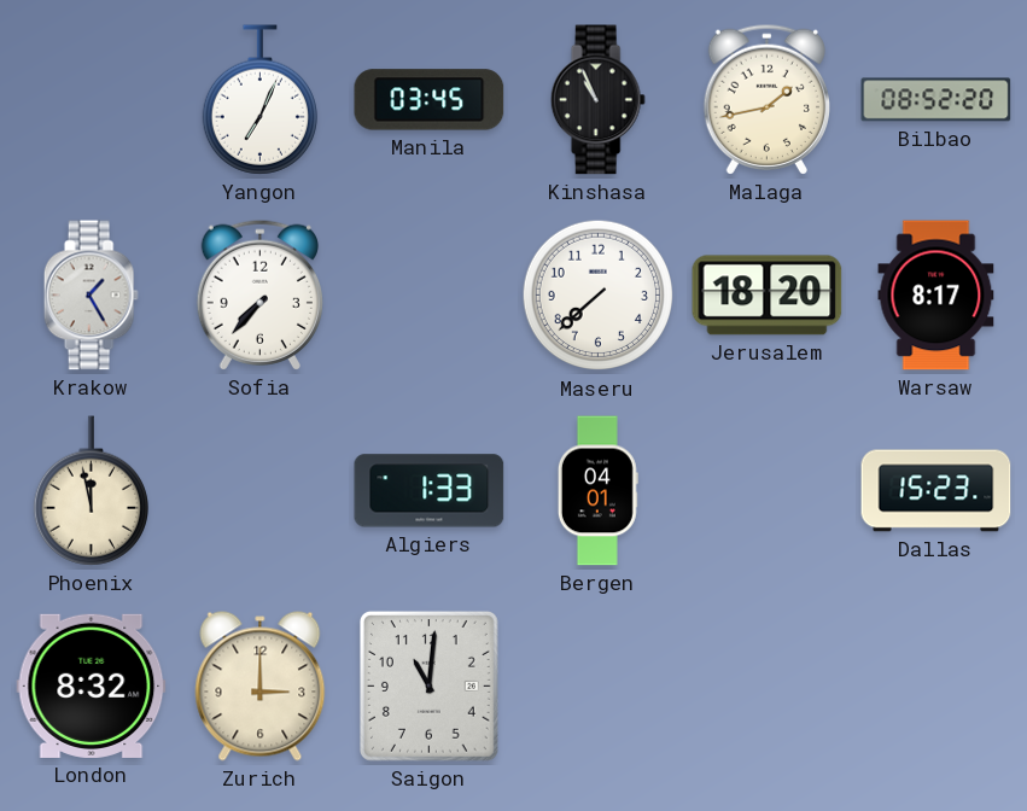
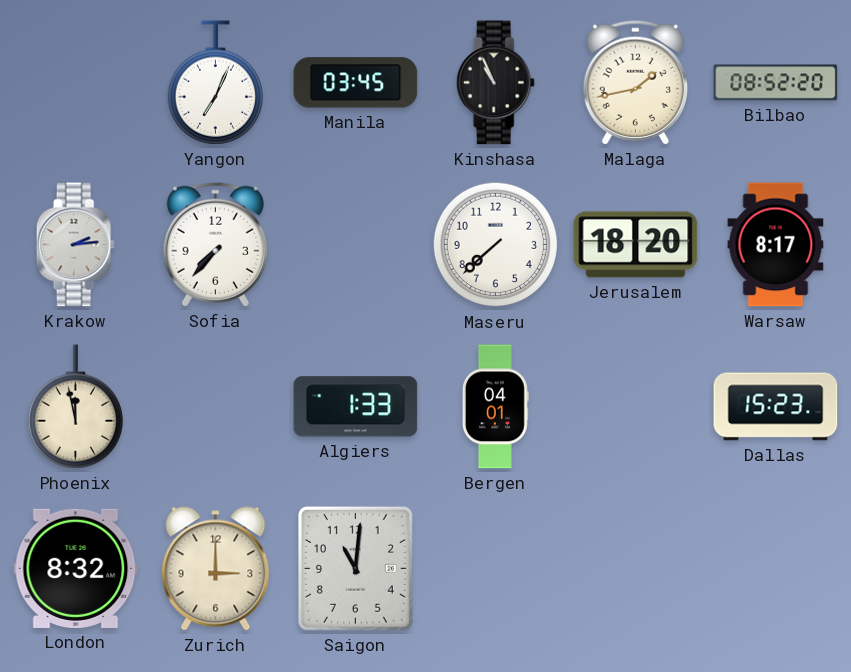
Krakow: 1:25 -> 2:14
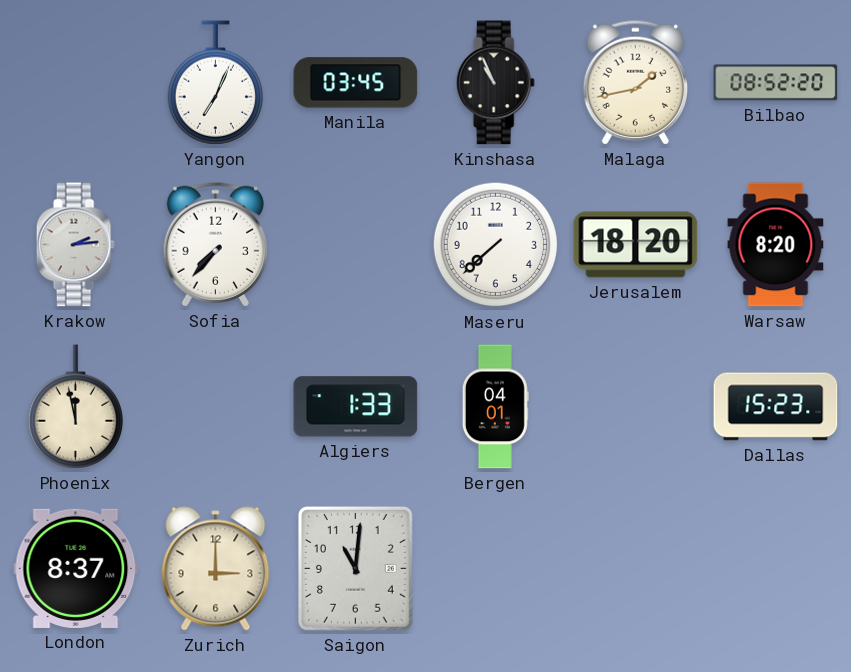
Warsaw: 8:17 -> 8:20
London: 8:32 -> 8:37
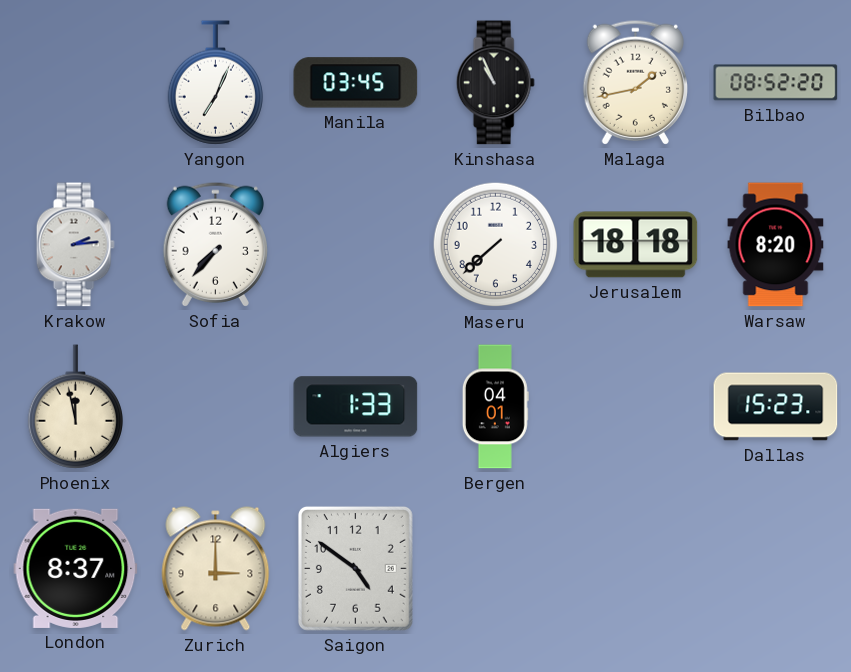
Jerusalem: 18:20 -> 18:18
Saigon: 11:01 -> 4:51
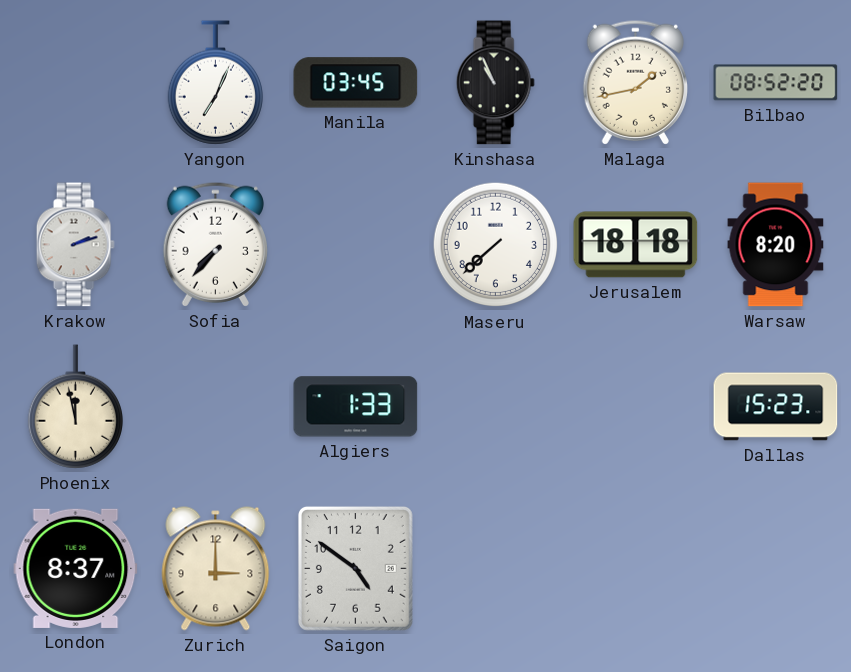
Krakow: 2:14 -> 2:12
Bergen: 04:01 -> none
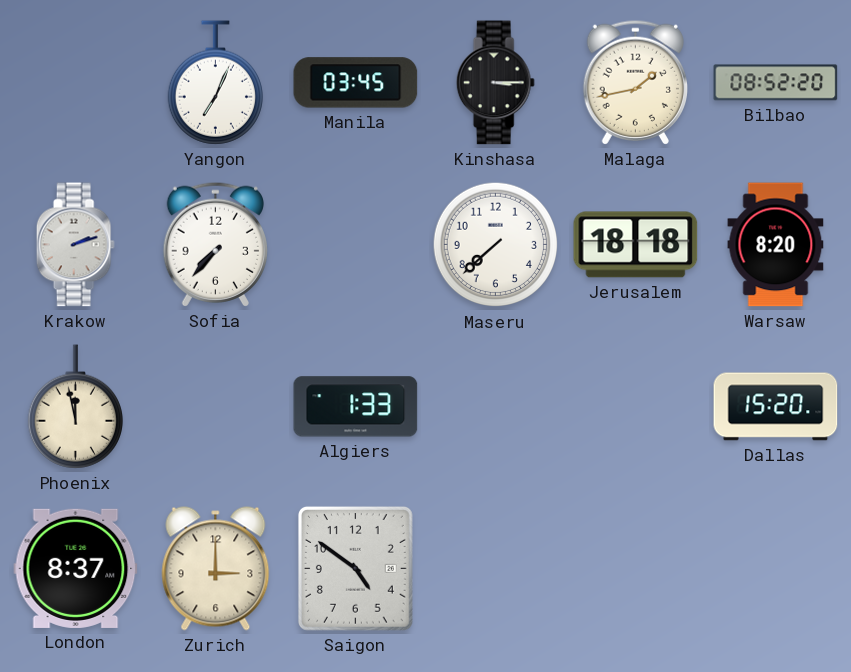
Kinshasa: 10:56 -> 3:15
Dallas: 15:23 -> 15:20
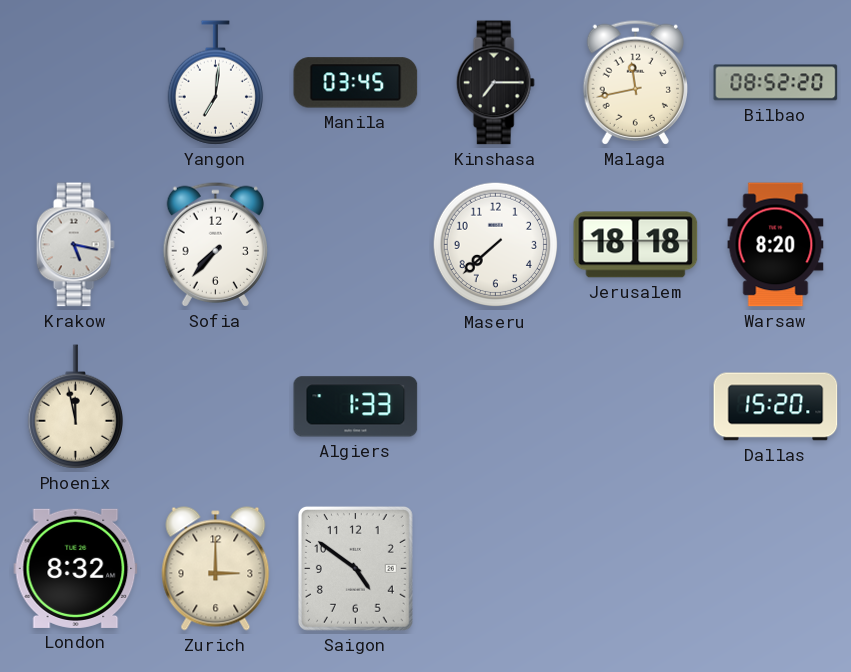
Yangon: 7:04 -> 7:01
Kinshasa: 3:15 -> 7:15
Malaga: 1:43 -> 11:43
Krakow: 2:12 -> 5:17
London: 8:37 -> 8:32
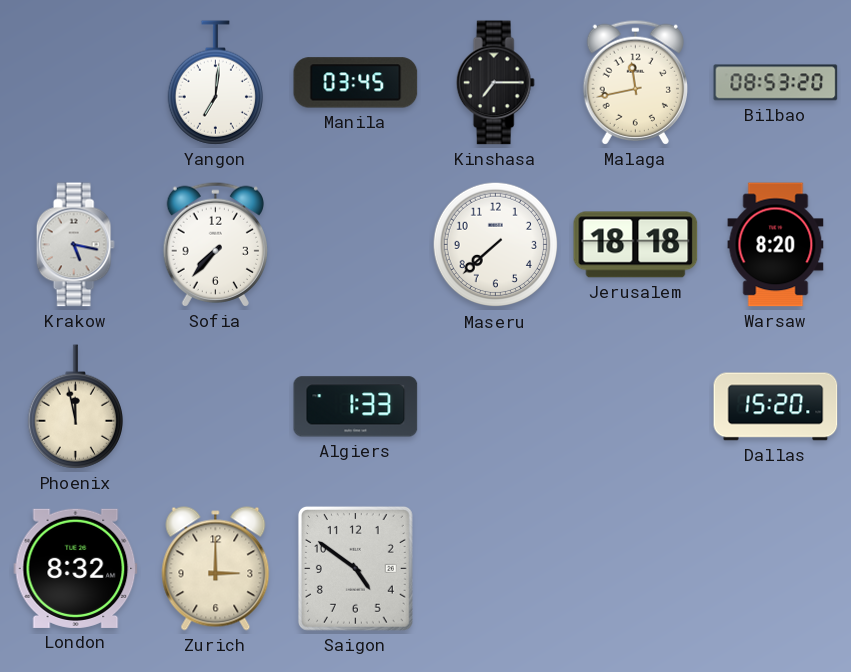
Bilbao: 08:52 -> 08:53
